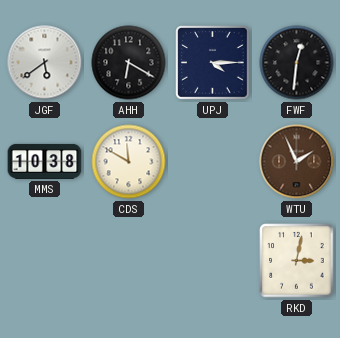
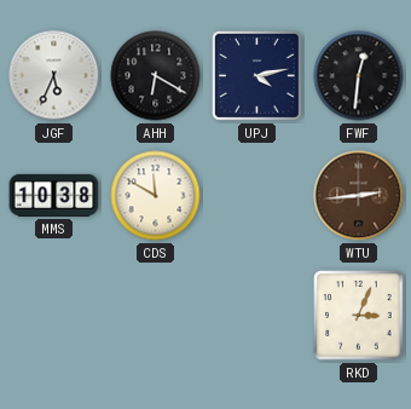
JGF: 5:39 -> 5:34
UPJ: 4:15 -> 4:13
WTU: 1:56 -> 2:44
RKD: 3:02 -> 3:04
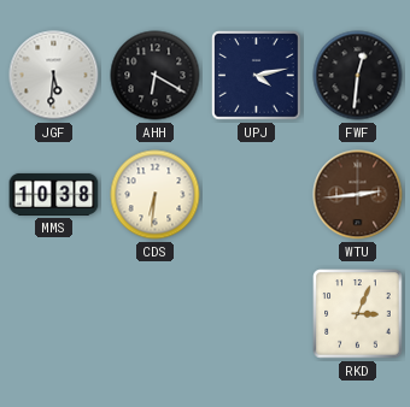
JGF: 5:34 -> 5:31
CDS: 11:50 -> 6:31
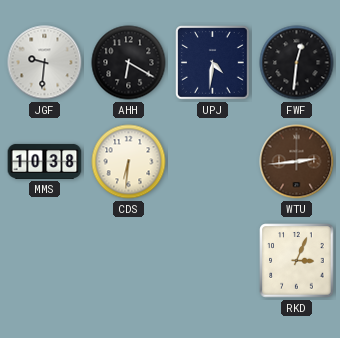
JGF: 5:31 -> 9:31
UPJ: 4:13 -> 4:31
